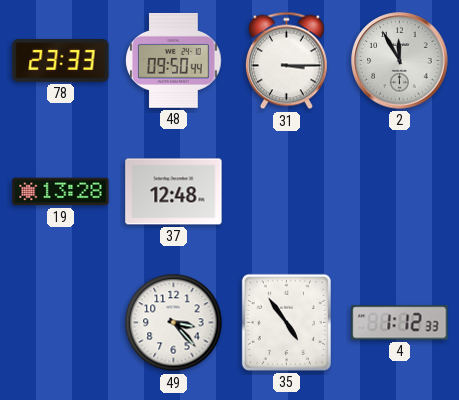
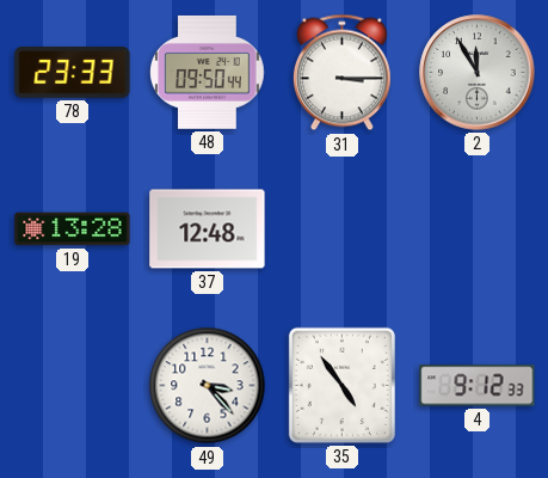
4: 1:12 -> 9:12
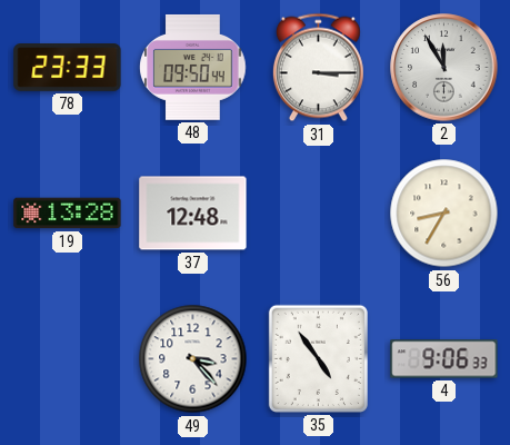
56: none -> 8:35
4: 9:12 -> 9:06
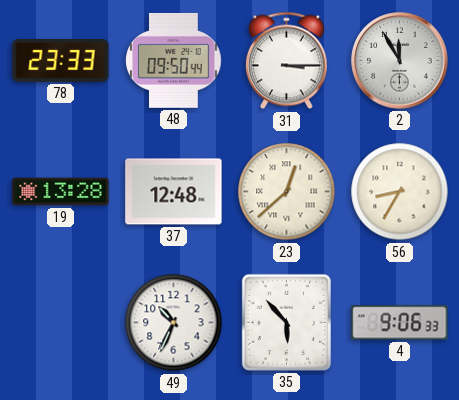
23: none -> 12:38
49: 3:23 -> 10:34
35: 4:54 -> 5:53
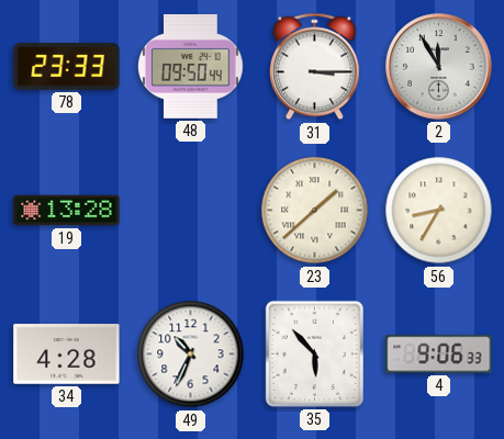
37: 12:48 -> none
23: 12:38 -> 1:38
34: none -> 4:28
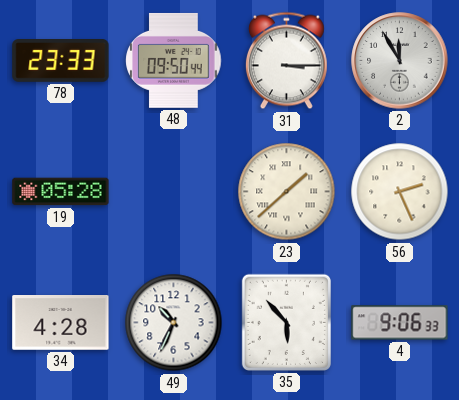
19: 13:28 -> 05:28
56: 8:35 -> 2:26
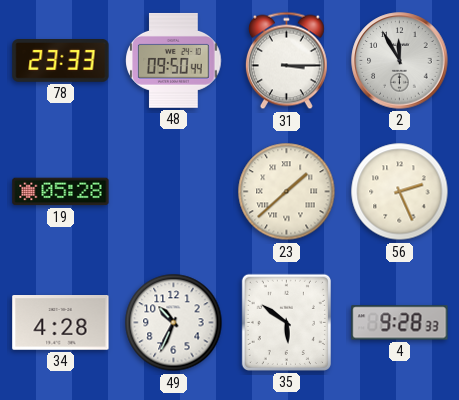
35: 5:53 -> 5:51
4: 9:06 -> 9:28
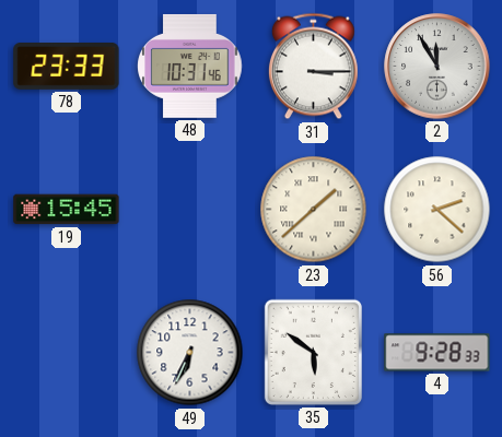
48: 09:50 -> 10:31
19: 05:28 -> 15:45
56: 2:26 -> 2:22
34: 4:28 -> none
49: 10:34 -> 6:34
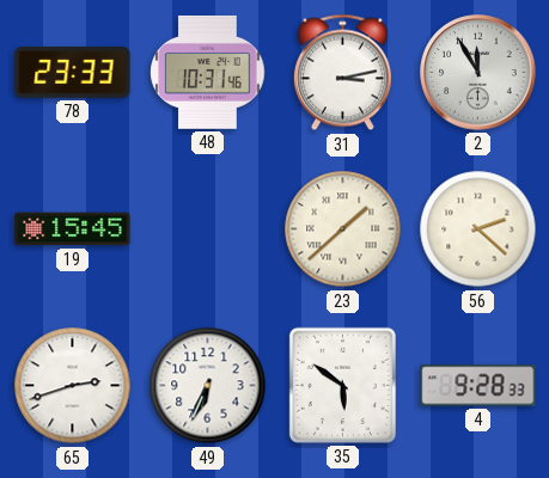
31: 3:15 -> 3:13
65: none -> 2:42
